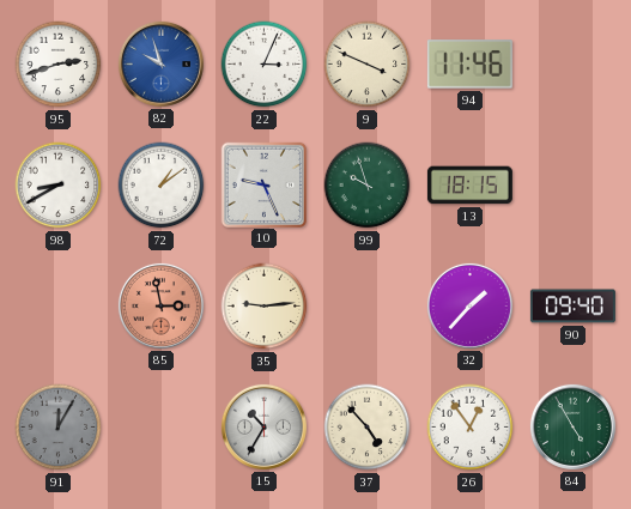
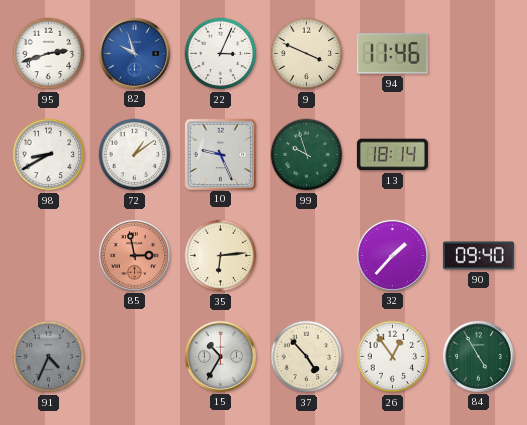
13: 18:15 -> 18:14
35: 9:14 -> 6:14
91: 12:05 -> 4:34
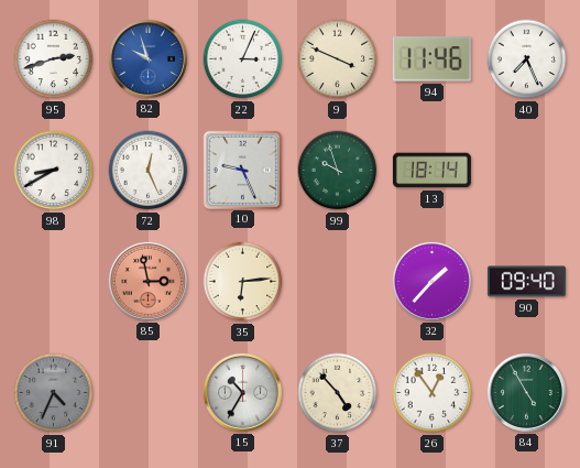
40: none -> 7:26
72: 1:09 -> 12:26
